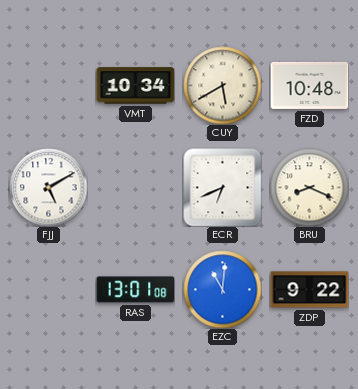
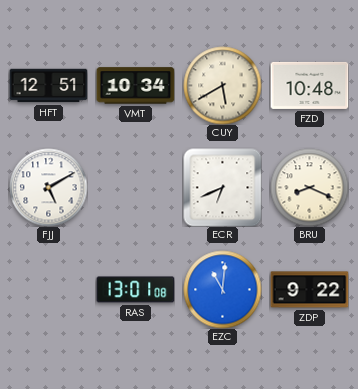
HFT: none -> 12:51
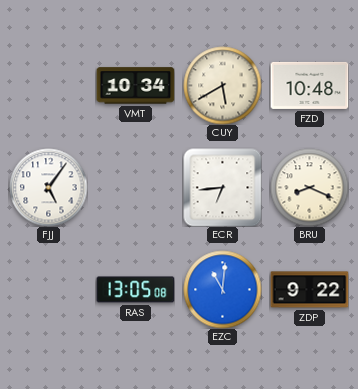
HFT: 12:51 -> none
FJJ: 5:10 -> 5:06
ECR: 6:41 -> 6:44
RAS: 13:01 -> 13:05
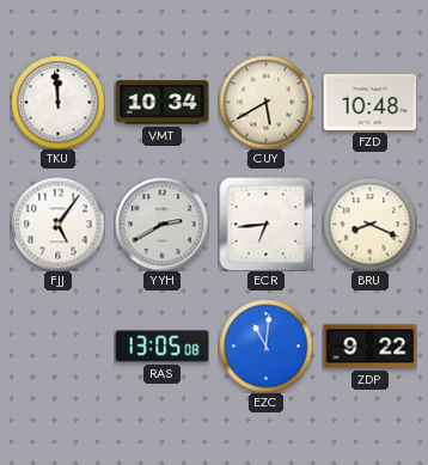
TKU: none -> 11:59
YYH: none -> 2:40
